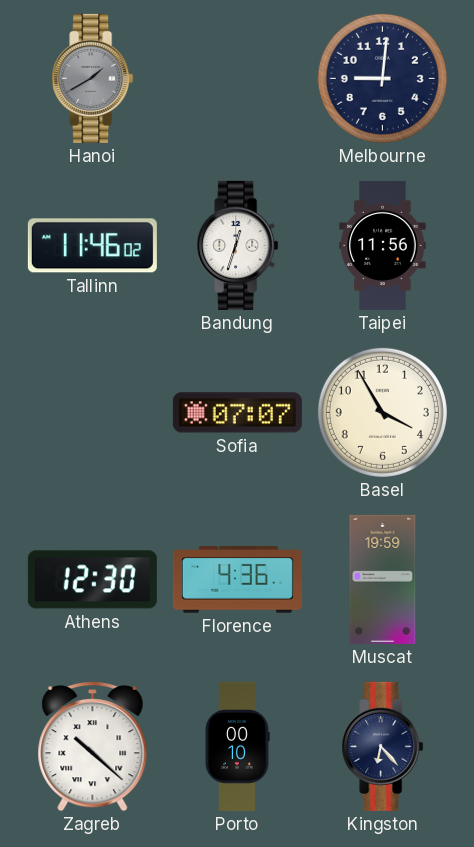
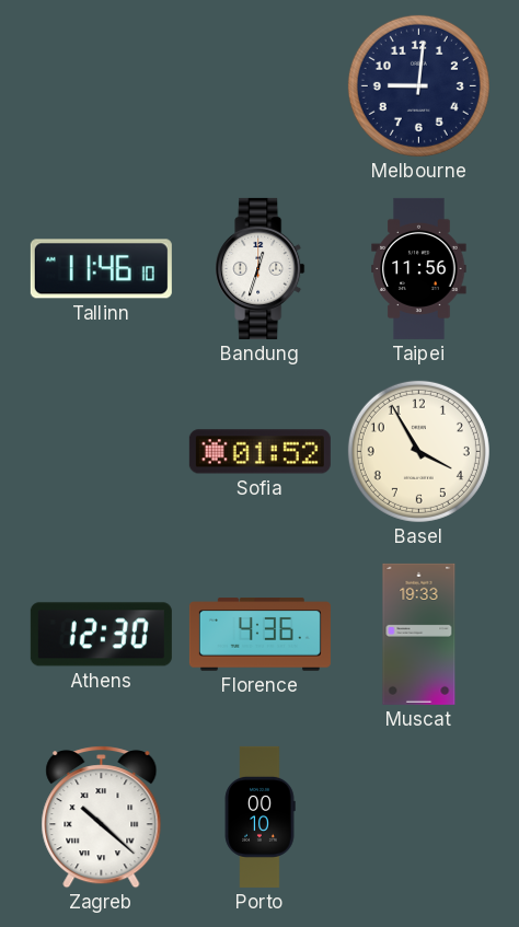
Hanoi: 1:40 -> none
Tallinn: 11:46:02 -> 11:46:10
Sofia: 07:07 -> 01:52
Muscat: 19:59 -> 19:33
Kingston: 6:23 -> none
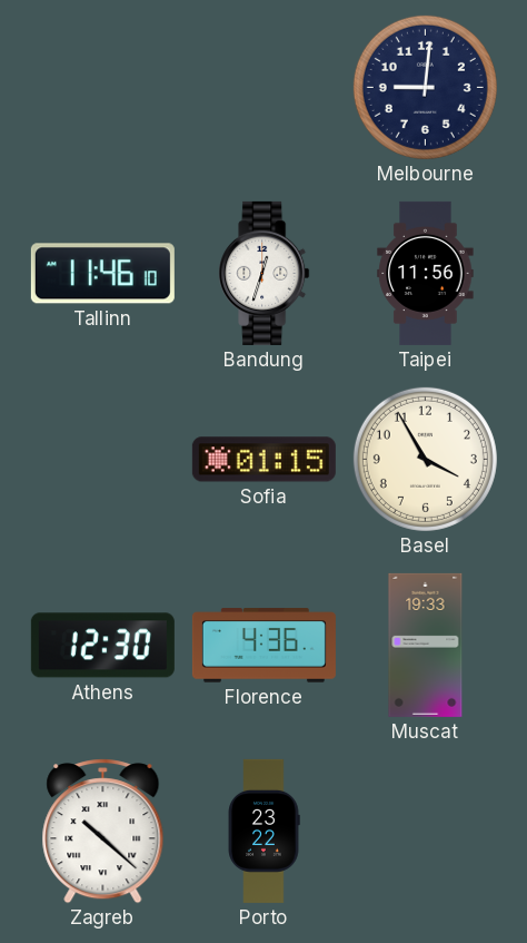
Sofia: 01:52 -> 01:15
Porto: 00:10 -> 23:22
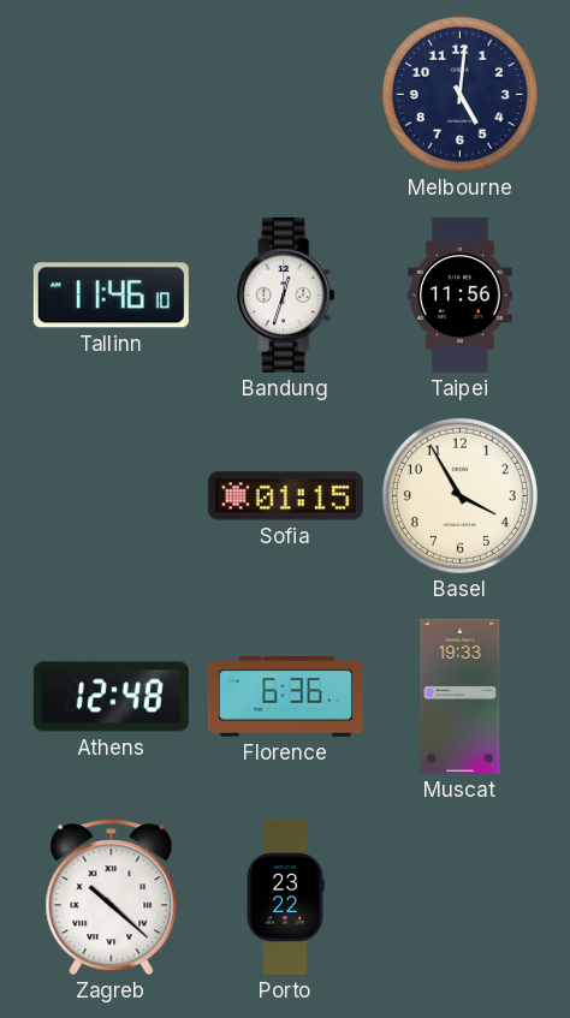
Melbourne: 9:01 -> 5:01
Athens: 12:30 -> 12:48
Florence: 4:36 -> 6:36
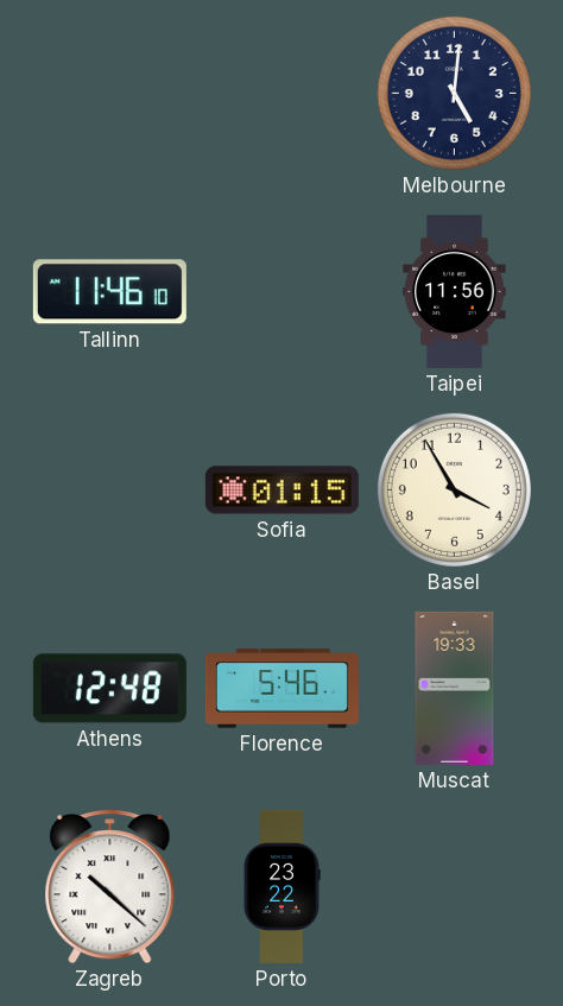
Bandung: 12:33 -> none
Florence: 6:36 -> 5:46
